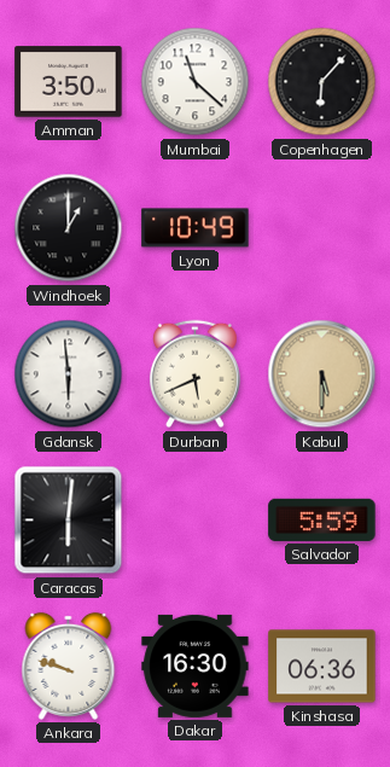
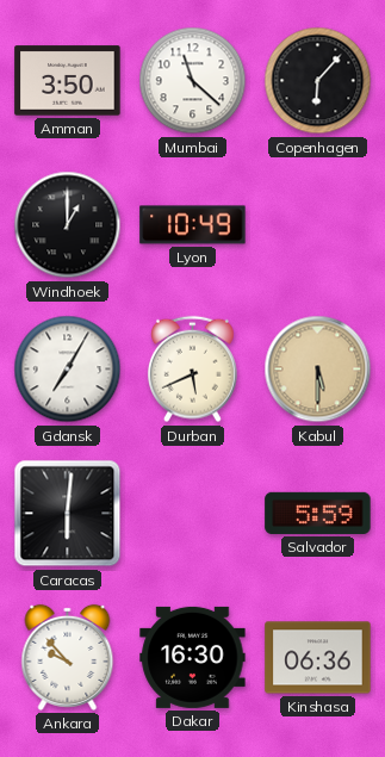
Gdansk: 5:59 -> 7:05
Ankara: 9:48 -> 9:53
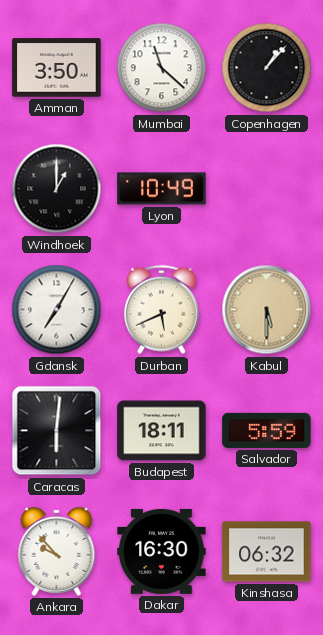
Copenhagen: 6:07 -> 1:07
Budapest: none -> 18:11
Kinshasa: 06:36 -> 06:32
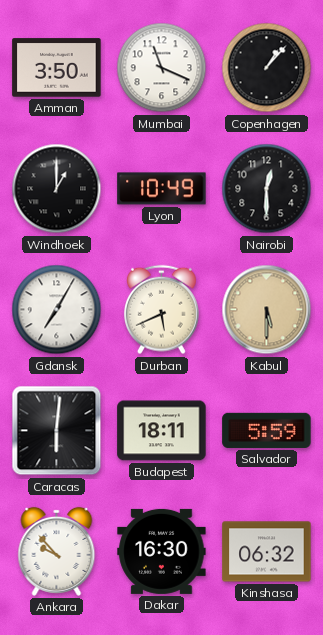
Mumbai: 11:22 -> 11:19
Nairobi: none -> 12:30
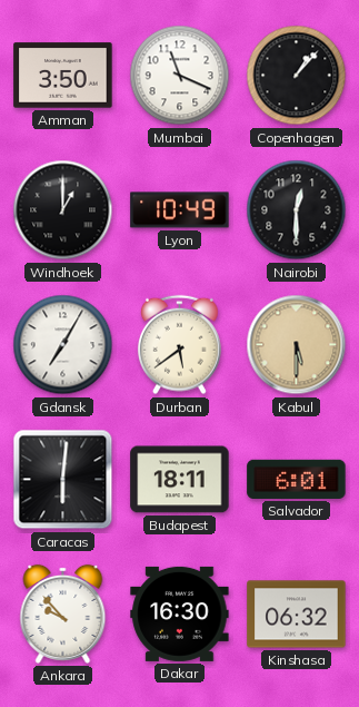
Durban: 5:41 -> 5:39
Salvador: 5:59 -> 6:01
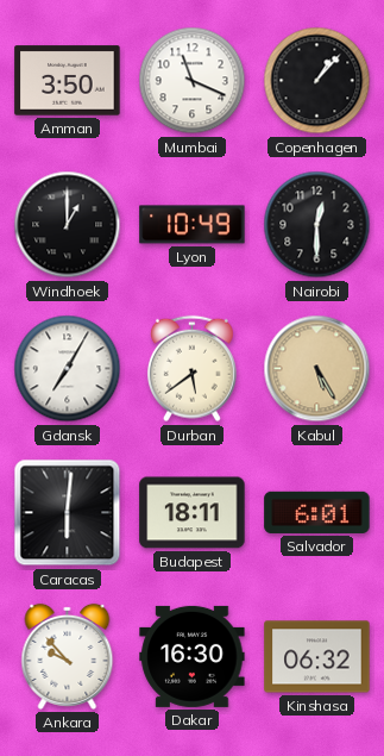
Kabul: 5:30 -> 5:25
